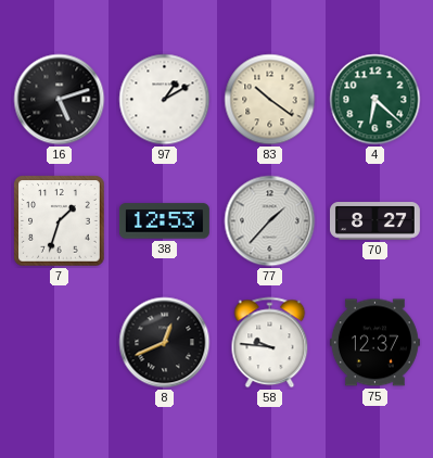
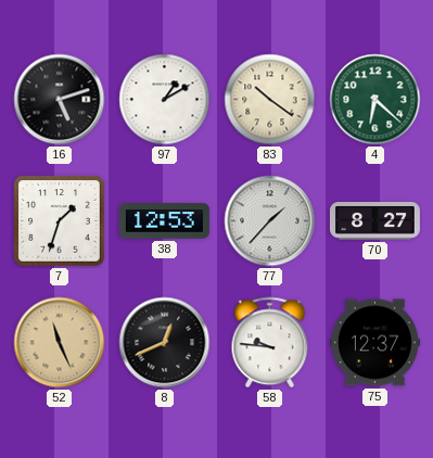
52: none -> 11:26
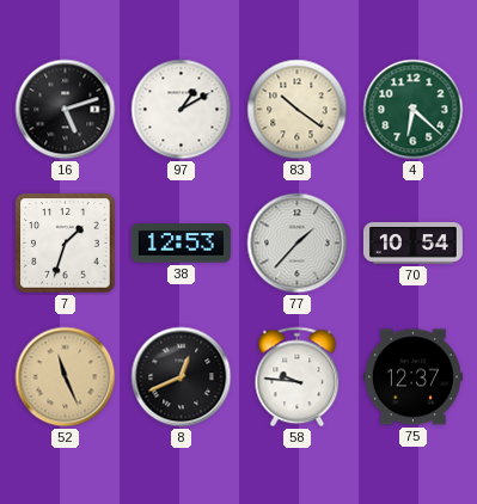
70: 8:27 -> 10:54
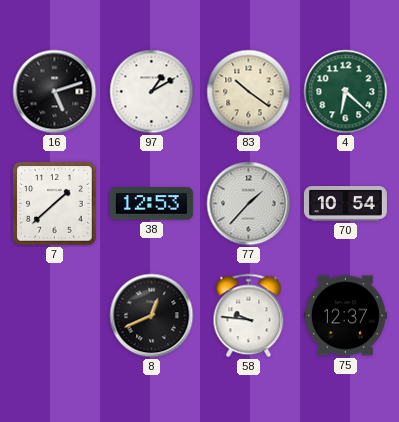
7: 1:33 -> 1:38
52: 11:26 -> none
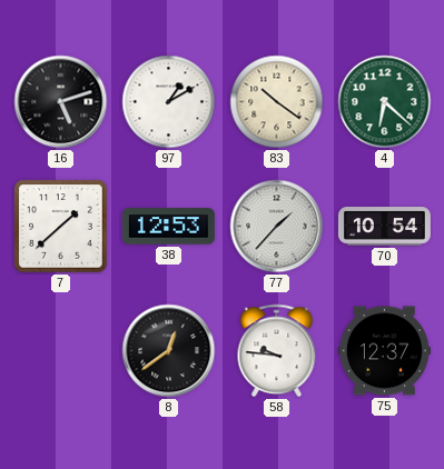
8: 12:41 -> 12:39
